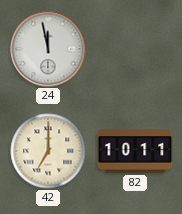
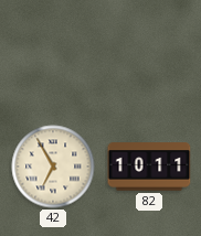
24: 11:58 -> none
42: 7:00 -> 6:55
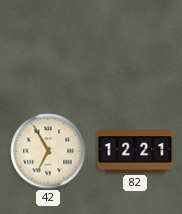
82: 10:11 -> 12:21
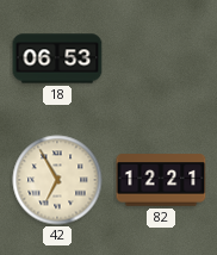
18: none -> 06:53
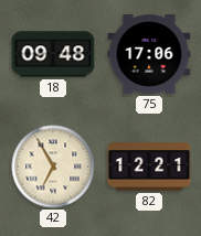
18: 06:53 -> 09:48
75: none -> 17:06
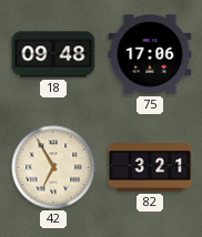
82: 12:21 -> 3:21
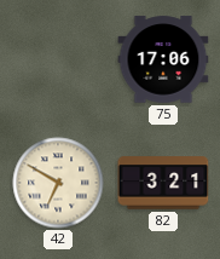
18: 09:48 -> none
42: 6:55 -> 6:50
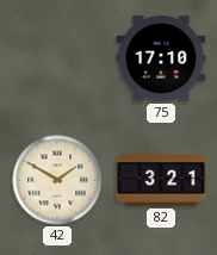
75: 17:06 -> 17:10
42: 6:50 -> 1:50
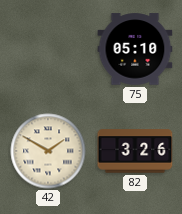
75: 17:10 -> 05:10
82: 3:21 -> 3:26
